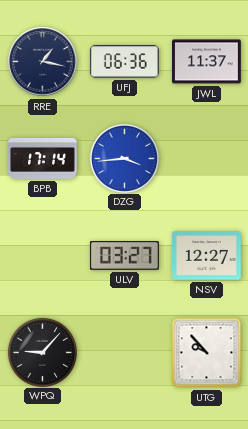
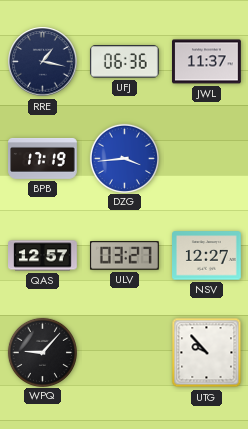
BPB: 17:14 -> 17:19
QAS: none -> 12:57
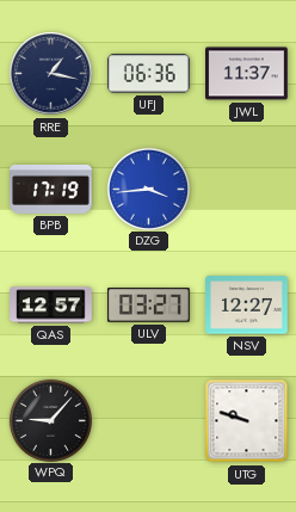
UTG: 9:53 -> 9:48
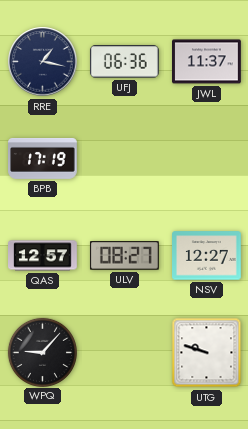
DZG: 3:44 -> none
ULV: 03:27 -> 08:27
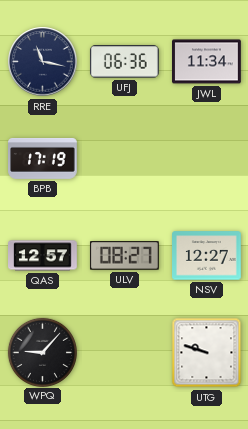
RRE: 1:17 -> 11:17
JWL: 11:37 -> 11:34
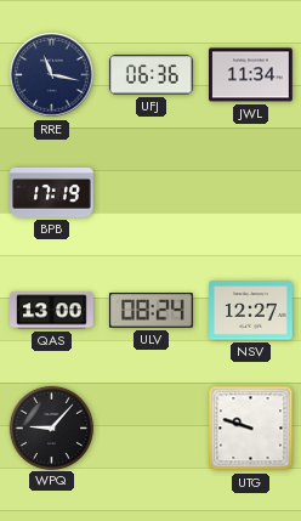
QAS: 12:57 -> 13:00
ULV: 08:27 -> 08:24
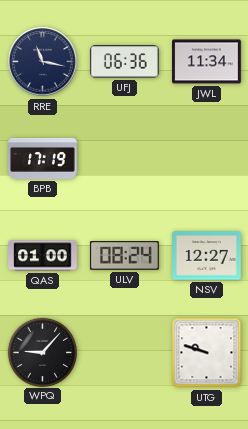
QAS: 13:00 -> 01:00
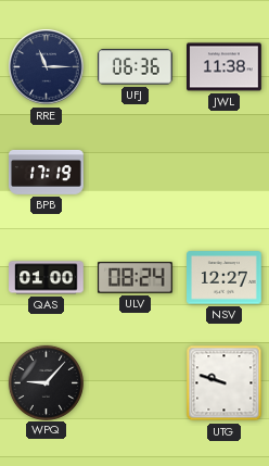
RRE: 11:17 -> 11:15
JWL: 11:34 -> 11:38
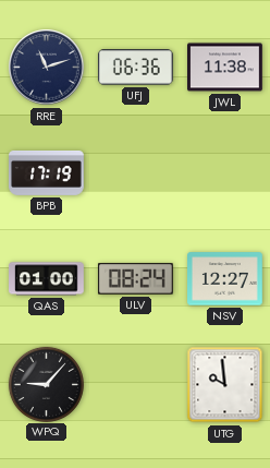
RRE: 11:15 -> 11:12
UTG: 9:48 -> 9:59
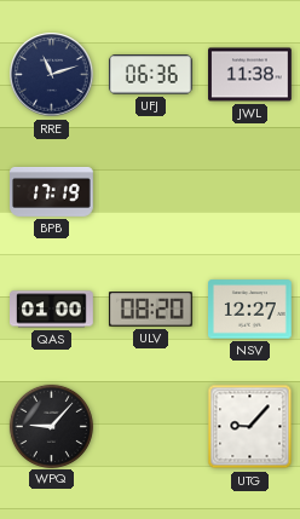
ULV: 08:24 -> 08:20
UTG: 9:59 -> 9:07
